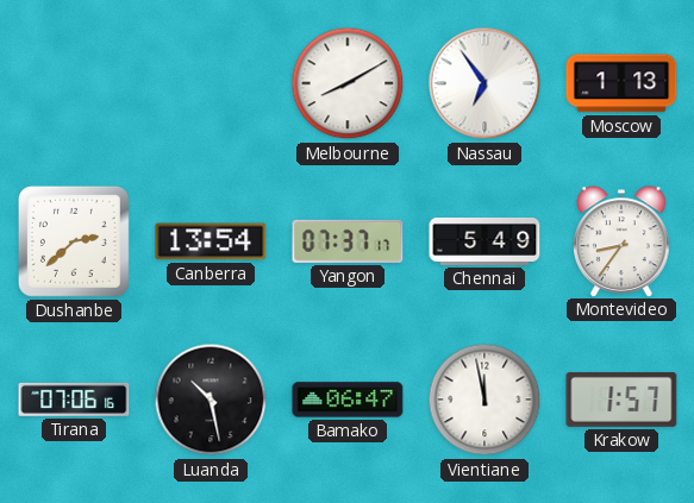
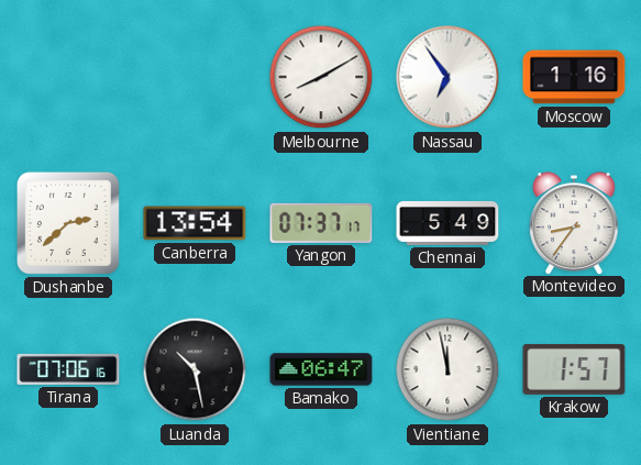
Moscow: 1:13 -> 1:16
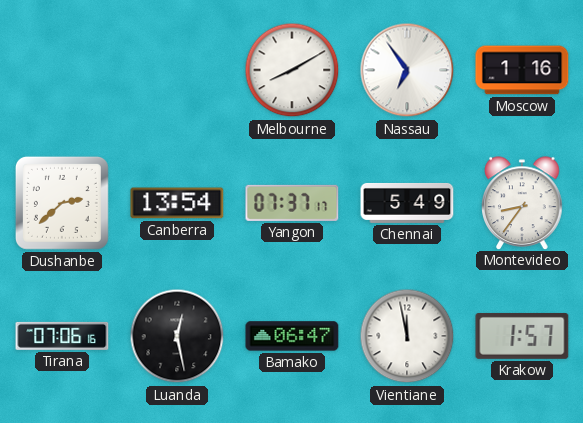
Luanda: 10:28 -> 12:28
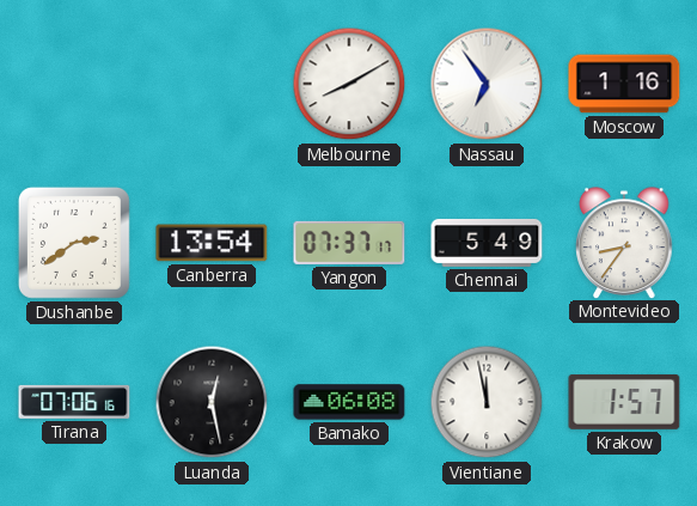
Dushanbe: 2:38 -> 2:39
Bamako: 06:47 -> 06:08
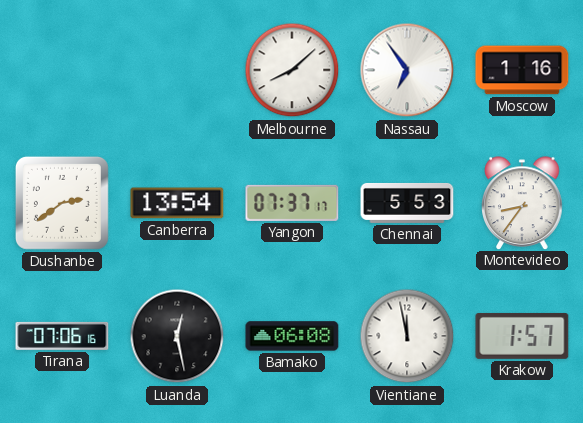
Melbourne: 8:10 -> 8:08
Chennai: 5:49 -> 5:53
